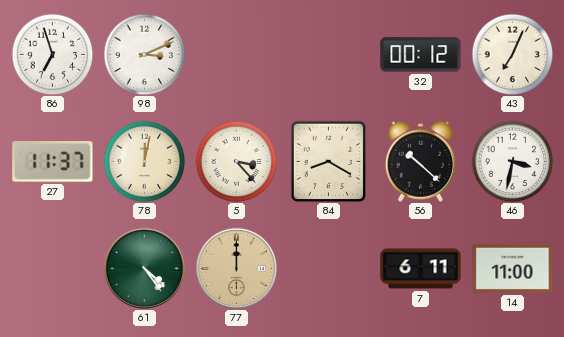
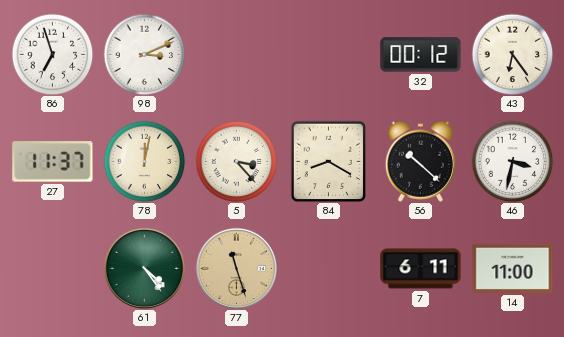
43: 7:04 -> 6:24
77: 12:00 -> 11:27
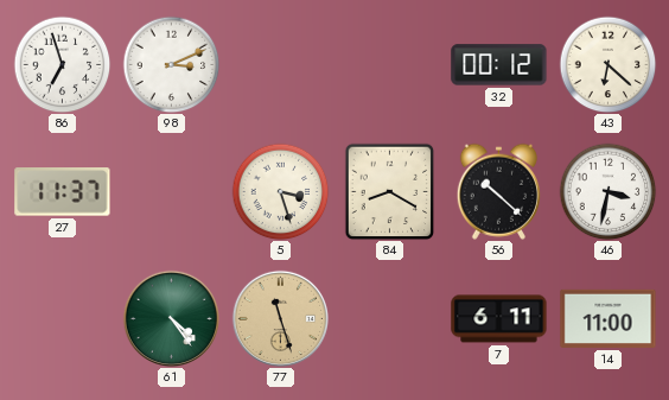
43: 6:24 -> 6:22
78: 12:02 -> none
5: 3:23 -> 3:27
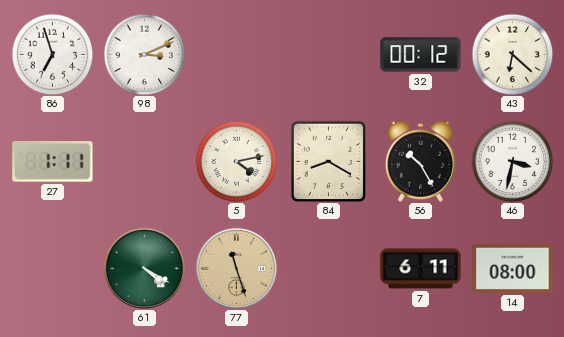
27: 11:37 -> 1:11
5: 3:27 -> 4:13
56: 10:22 -> 10:25
61: 4:24 -> 4:20
14: 11:00 -> 08:00
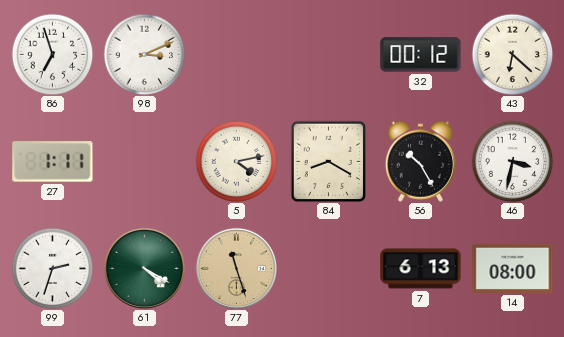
99: none -> 2:33
7: 6:11 -> 6:13
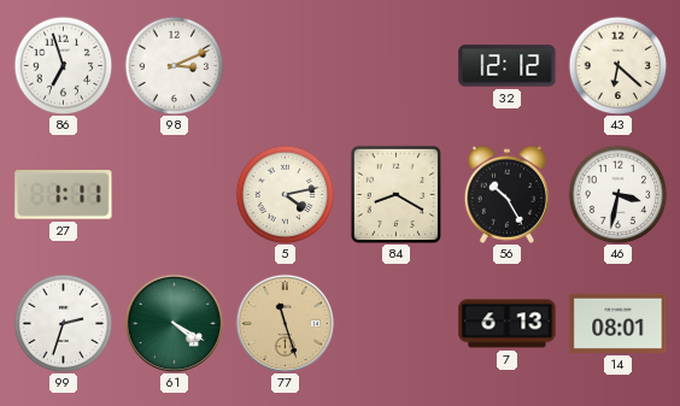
32: 00:12 -> 12:12
14: 08:00 -> 08:01
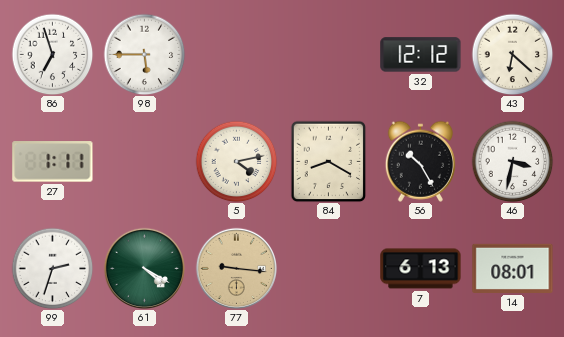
98: 3:11 -> 5:45
77: 11:27 -> 9:16
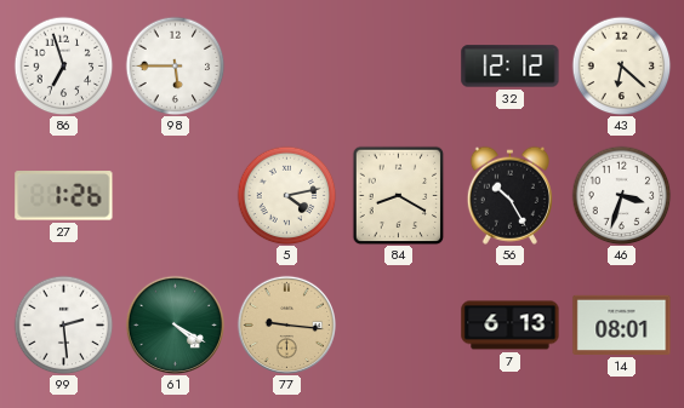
27: 1:11 -> 1:26
46: 3:32 -> 3:33
99: 2:33 -> 2:29
